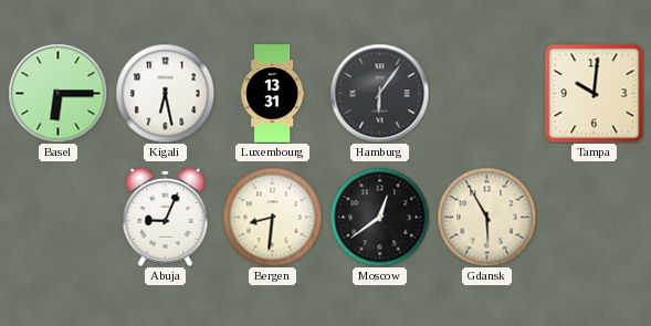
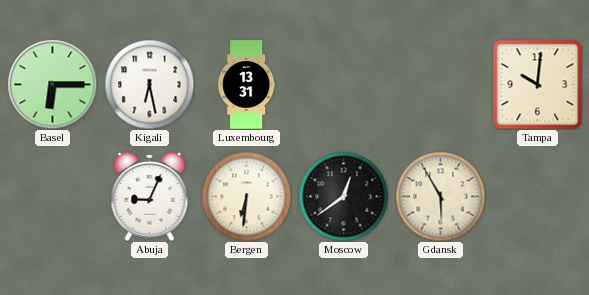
Hamburg: 6:06 -> none
Bergen: 8:31 -> 6:31
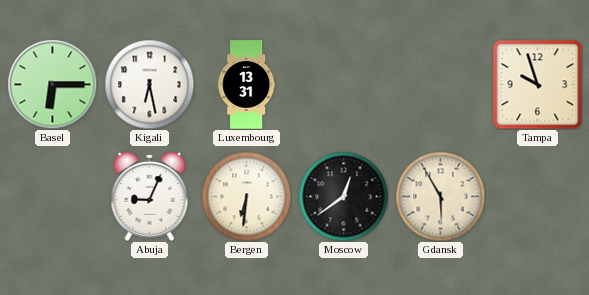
Tampa: 10:01 -> 9:57
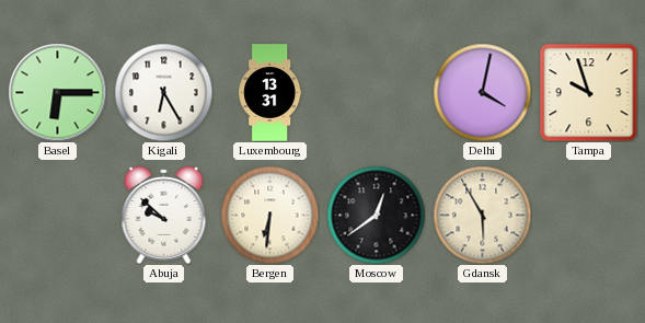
Kigali: 6:28 -> 6:25
Delhi: none -> 4:02
Abuja: 9:04 -> 9:52
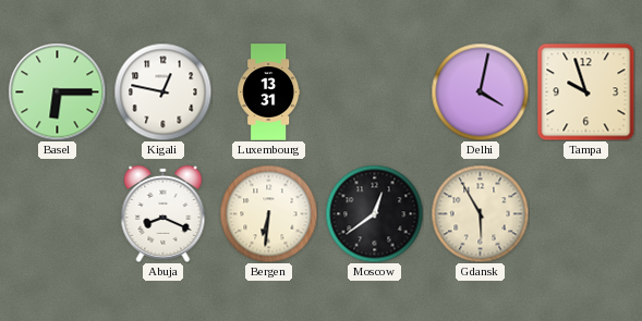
Kigali: 6:25 -> 12:47
Abuja: 9:52 -> 8:19
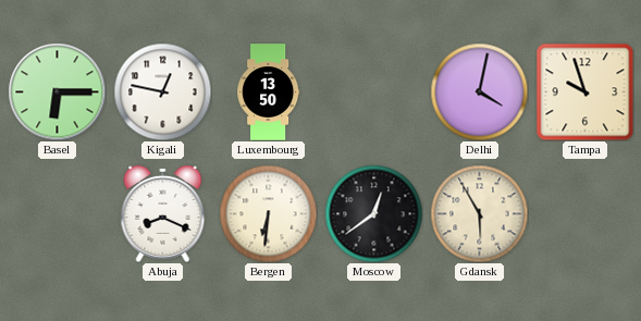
Luxembourg: 13:31 -> 13:50
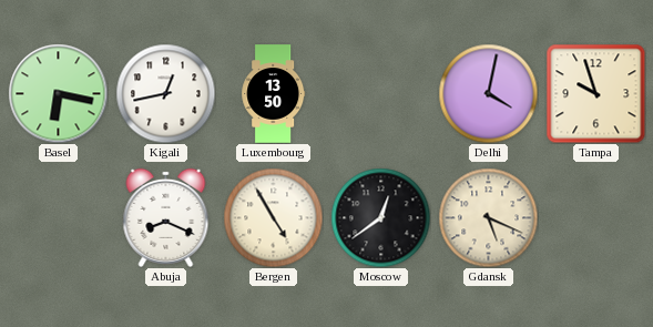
Basel: 6:15 -> 6:17
Kigali: 12:47 -> 12:43
Bergen: 6:31 -> 4:55
Gdansk: 5:55 -> 5:19
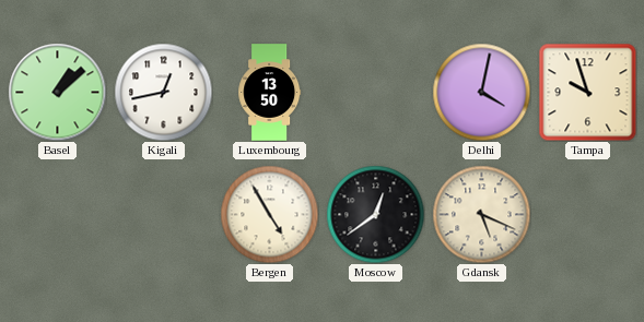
Basel: 6:17 -> 1:08
Abuja: 8:19 -> none
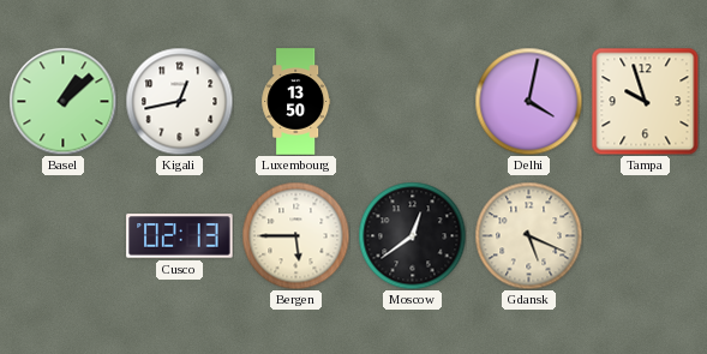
Cusco: none -> 02:13
Bergen: 4:55 -> 5:45
